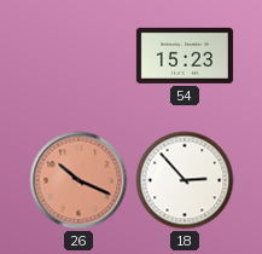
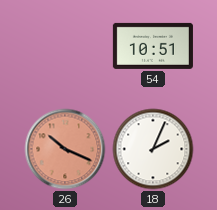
54: 15:23 -> 10:51
18: 2:53 -> 2:04
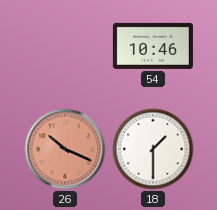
54: 10:51 -> 10:46
18: 2:04 -> 1:30
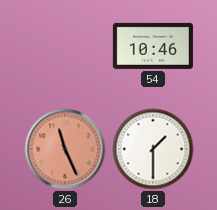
26: 10:19 -> 11:26
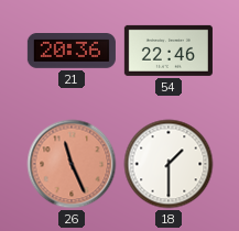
21: none -> 20:36
54: 10:46 -> 22:46
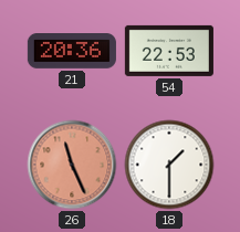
54: 22:46 -> 22:53
